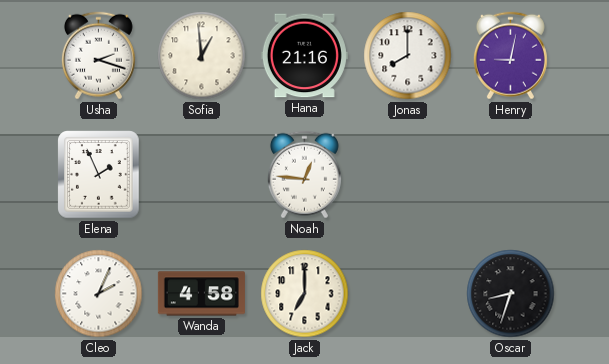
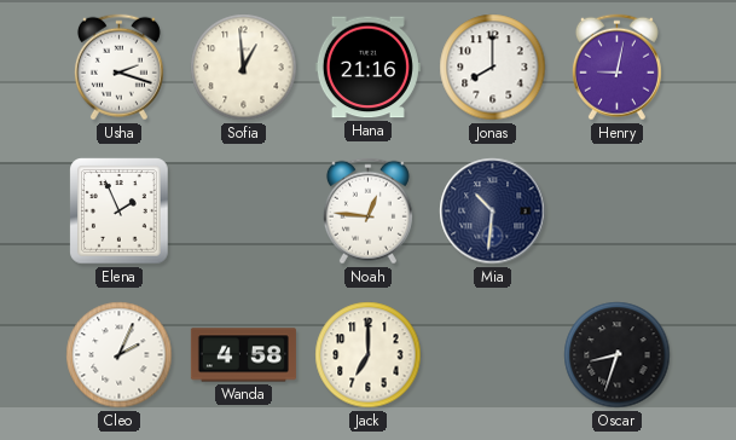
Mia: none -> 10:31
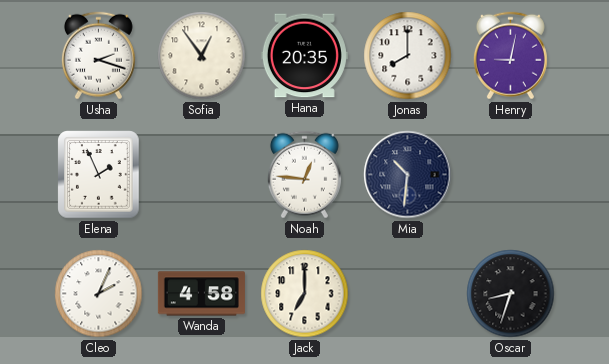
Sofia: 12:59 -> 12:54
Hana: 21:16 -> 20:35
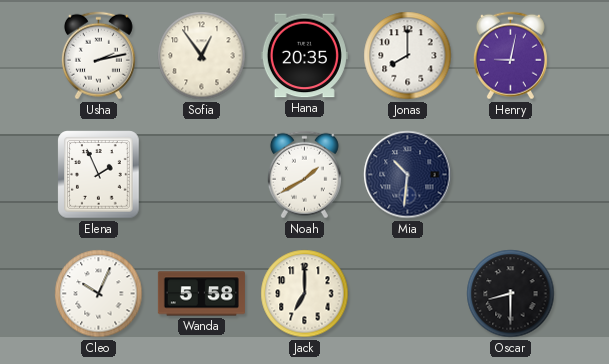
Usha: 2:18 -> 2:13
Noah: 12:46 -> 1:40
Cleo: 2:04 -> 10:04
Wanda: 4:58 -> 5:58
Oscar: 8:33 -> 8:30
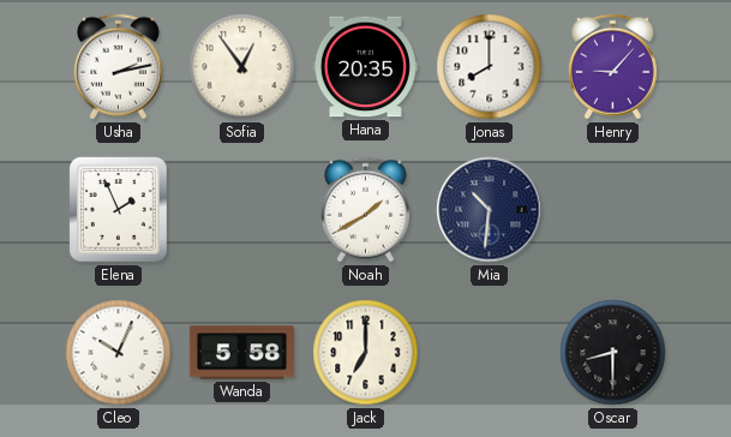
Henry: 9:02 -> 9:07
